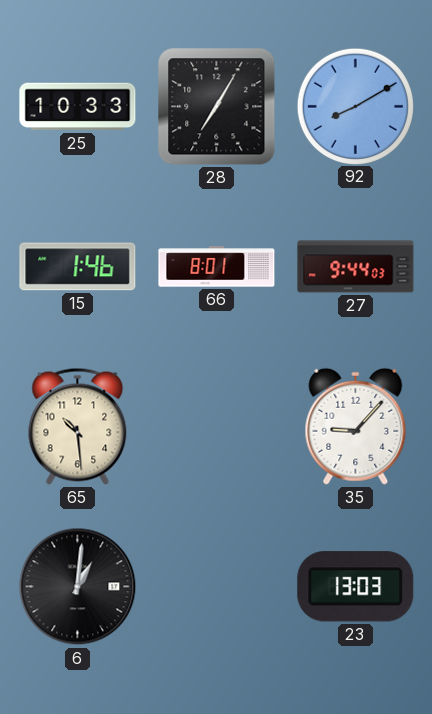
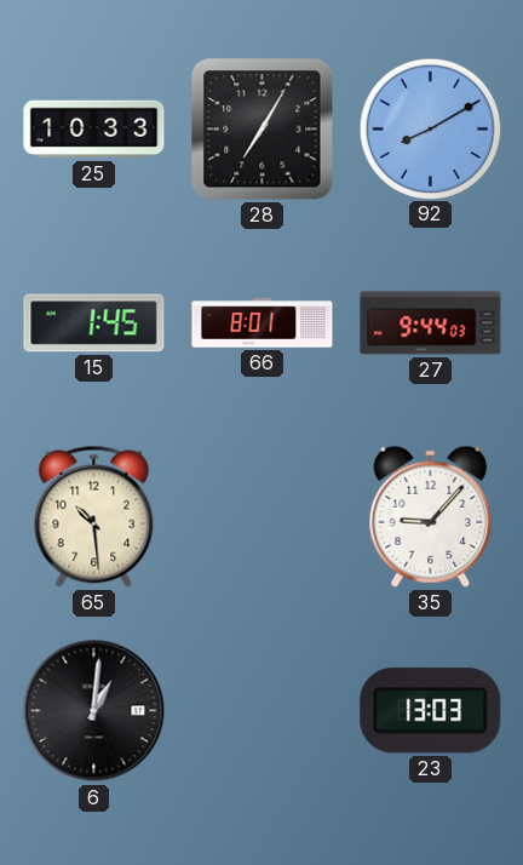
15: 1:46 -> 1:45
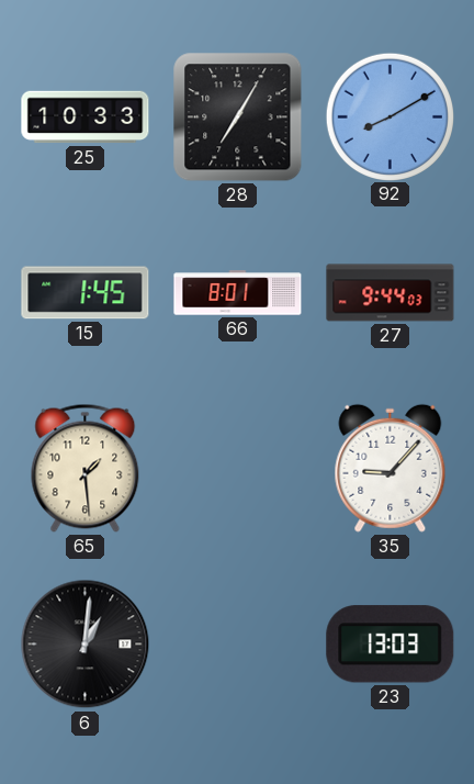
65: 10:29 -> 1:29
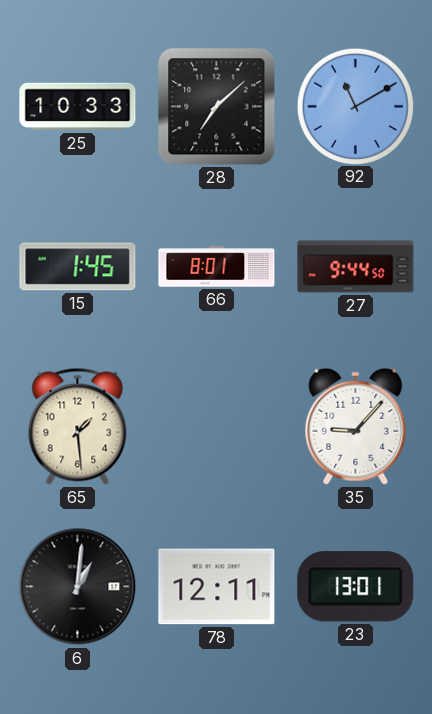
28: 7:05 -> 7:08
92: 8:10 -> 11:10
27: 9:44:03 -> 9:44:50
78: none -> 12:11
23: 13:03 -> 13:01
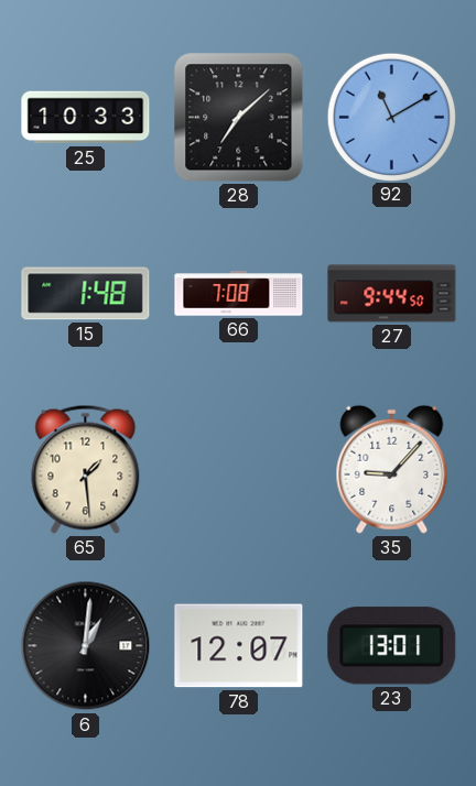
15: 1:45 -> 1:48
66: 8:01 -> 7:08
78: 12:11 -> 12:07
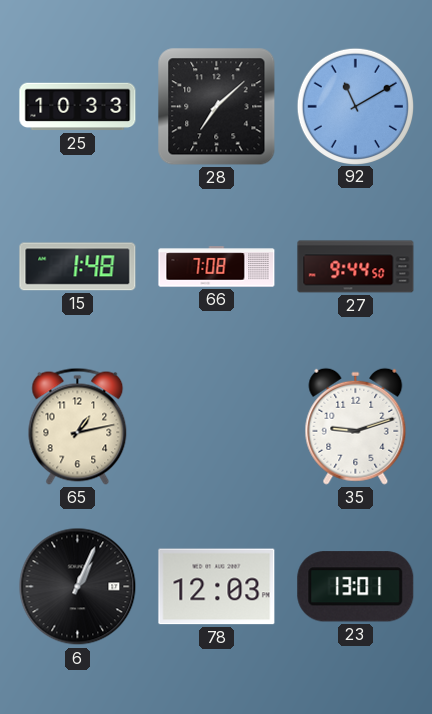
65: 1:29 -> 1:13
35: 9:07 -> 9:12
6: 1:01 -> 1:04
78: 12:07 -> 12:03
